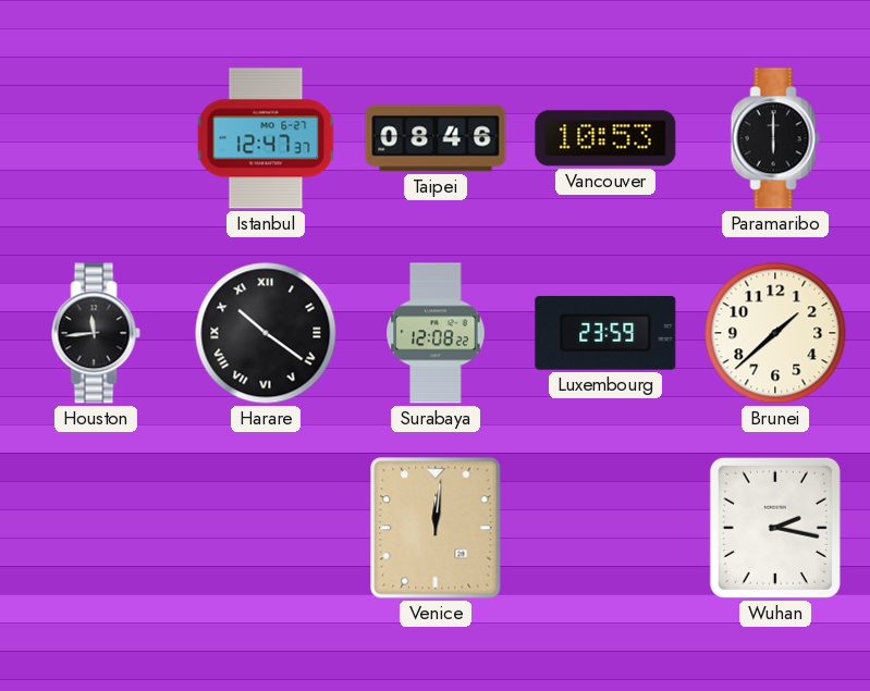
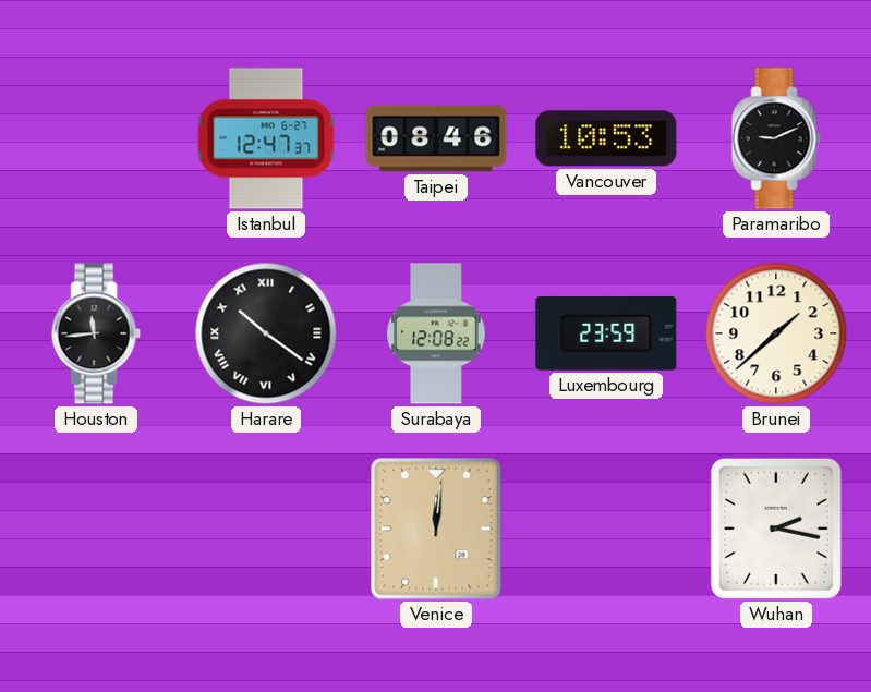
Paramaribo: 6:00 -> 9:11
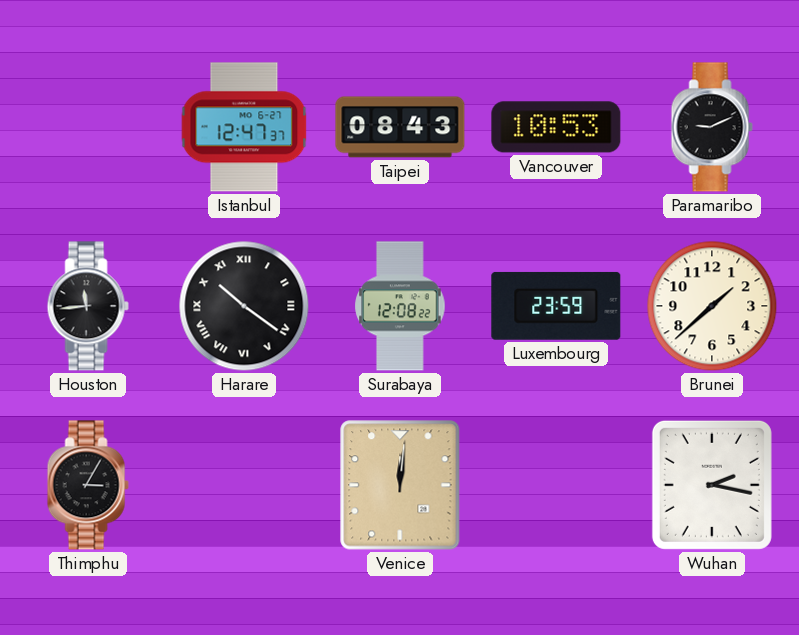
Taipei: 08:46 -> 08:43
Thimphu: none -> 3:05
